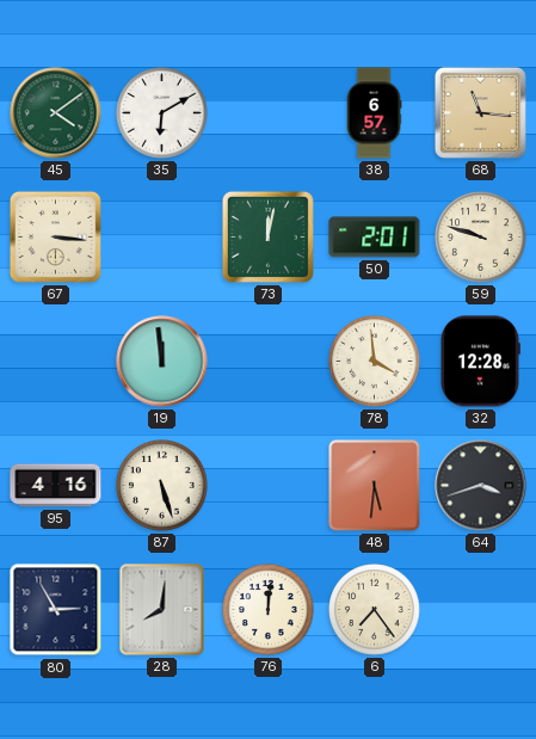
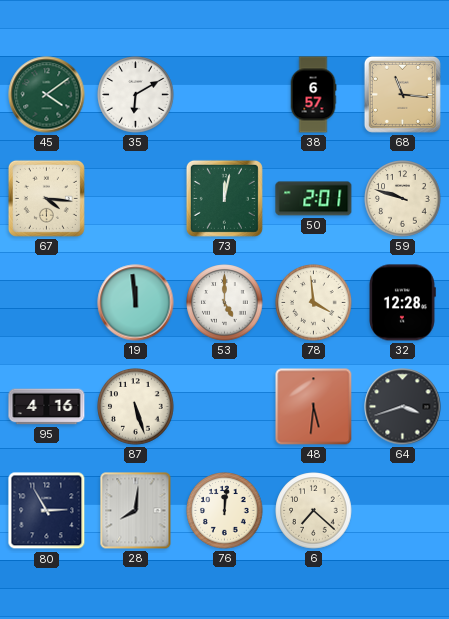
67: 3:16 -> 4:16
53: none -> 5:00
6: 7:24 -> 7:22
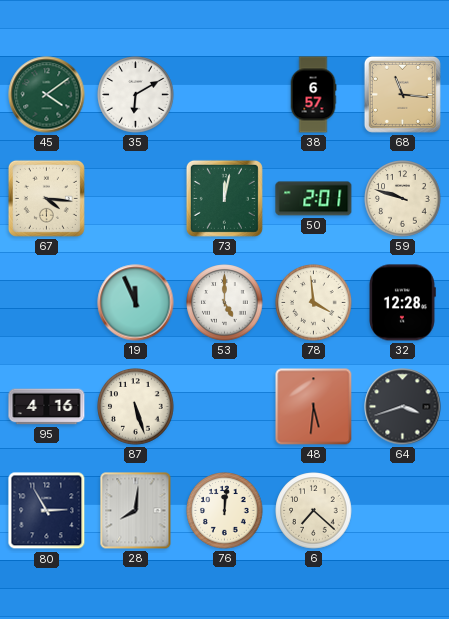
19: 11:59 -> 11:56
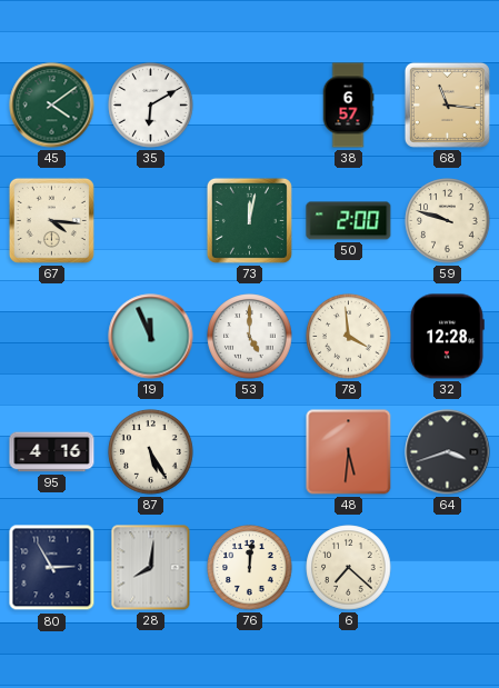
50: 2:01 -> 2:00
87: 5:27 -> 5:25
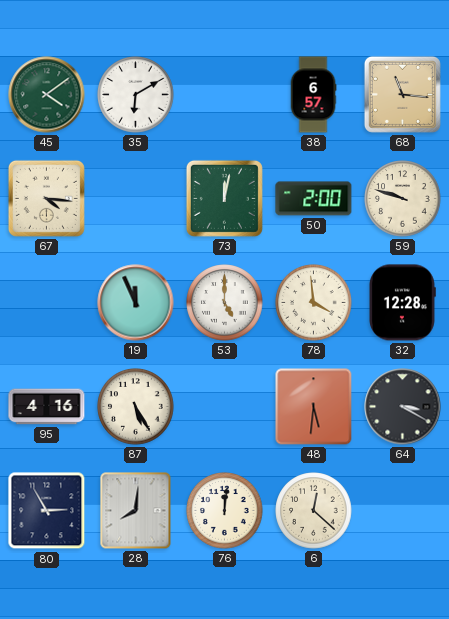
64: 3:42 -> 3:20
6: 7:22 -> 12:22
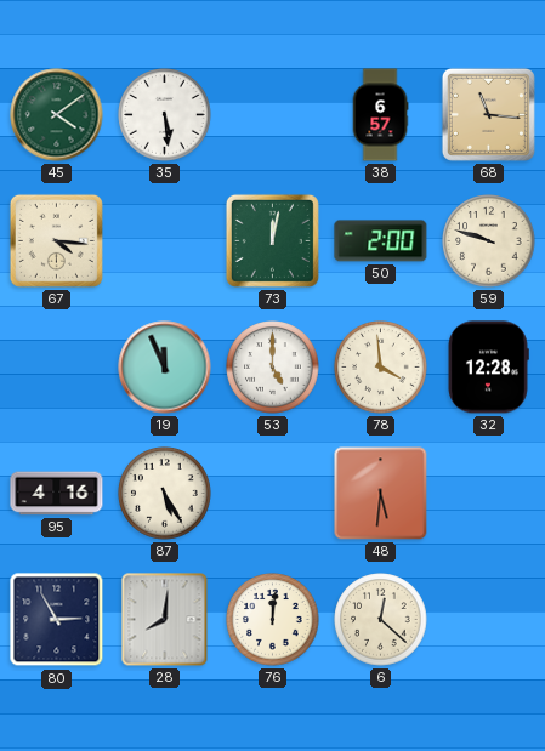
35: 6:10 -> 5:29
64: 3:20 -> none
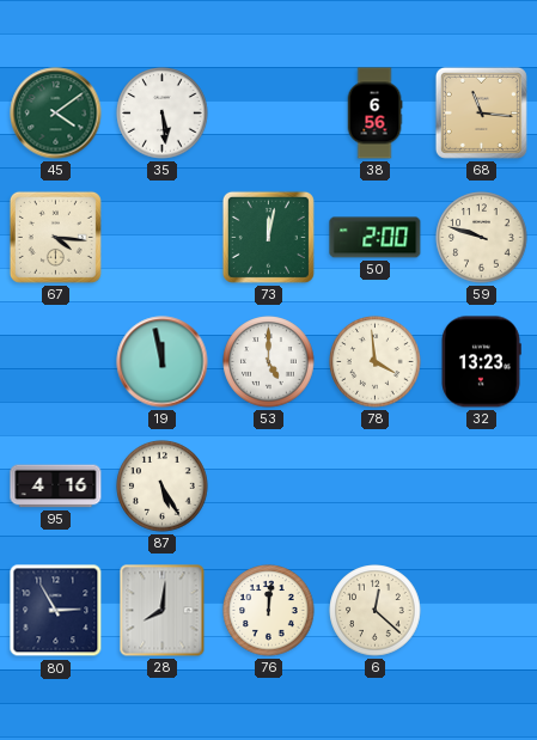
38: 6:57 -> 6:56
19: 11:56 -> 11:58
32: 12:28 -> 13:23
48: 5:31 -> none
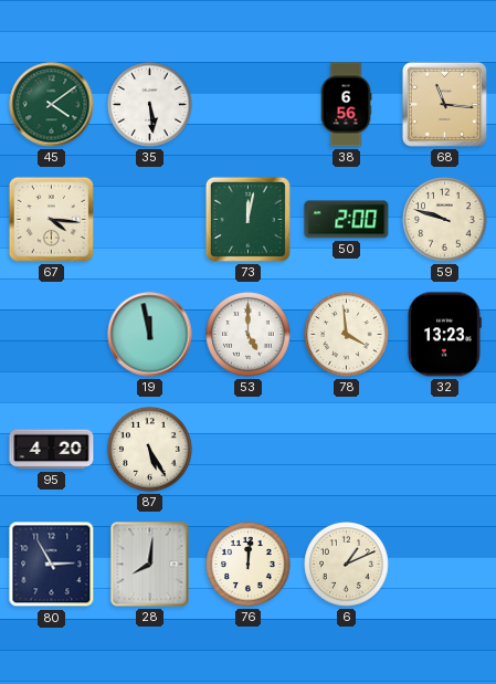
95: 4:16 -> 4:20
6: 12:22 -> 1:11
